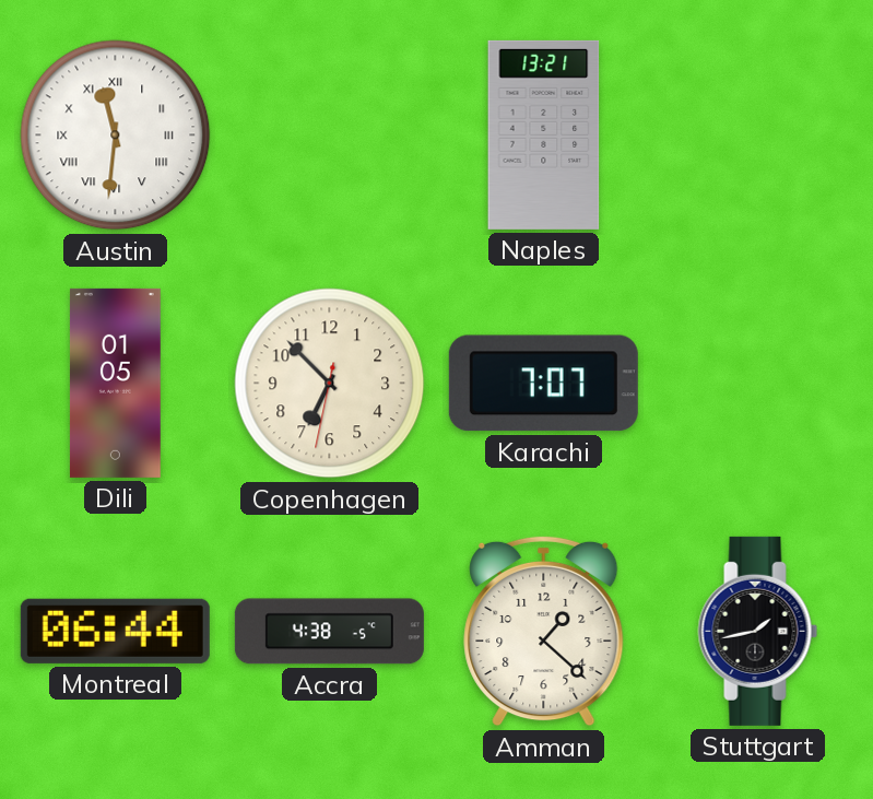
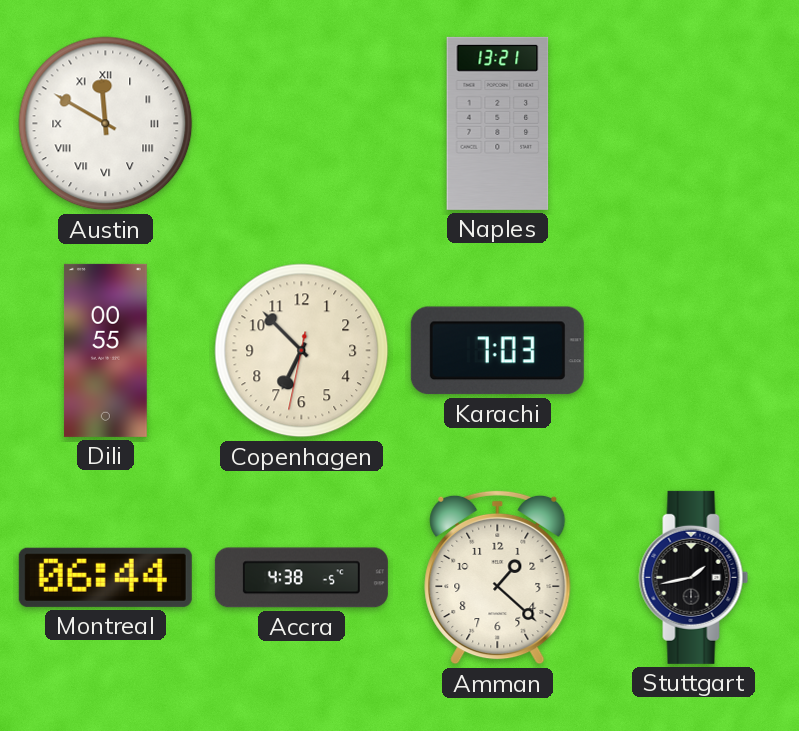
Austin: 11:31 -> 11:50
Dili: 01:05 -> 00:55
Karachi: 7:07 -> 7:03
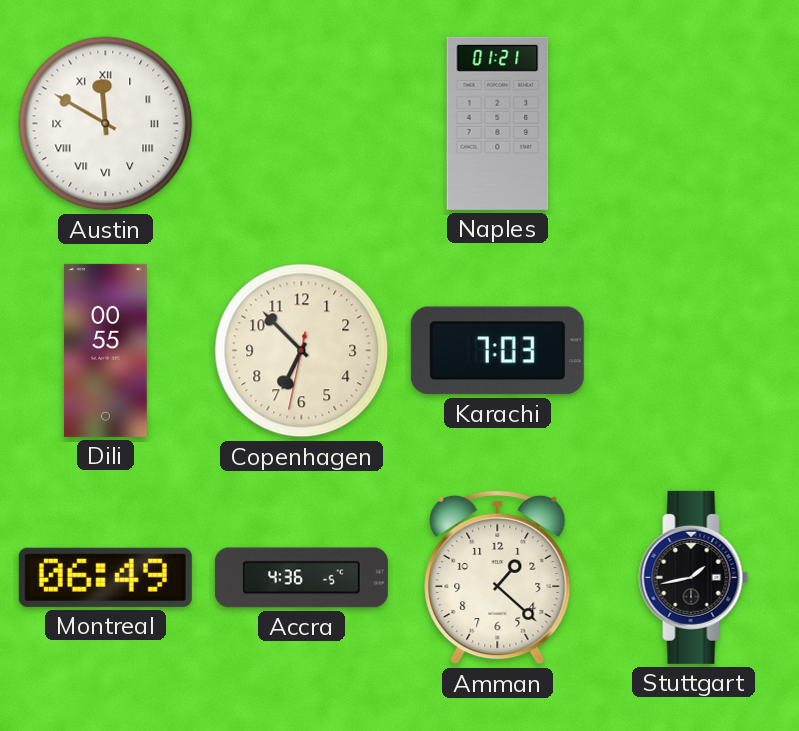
Naples: 13:21 -> 01:21
Montreal: 06:44 -> 06:49
Accra: 4:38 -> 4:36
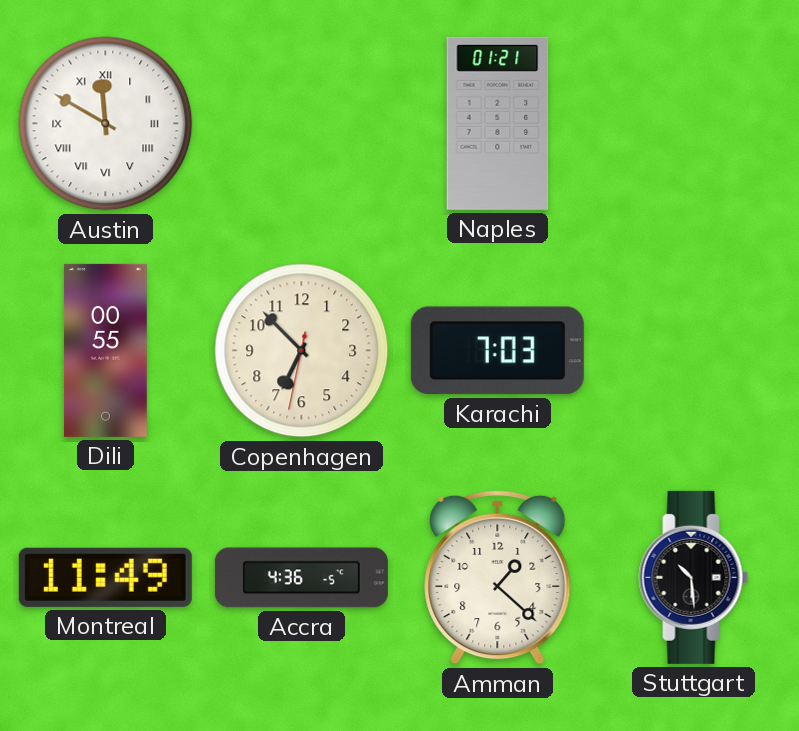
Montreal: 06:49 -> 11:49
Stuttgart: 1:43 -> 10:29
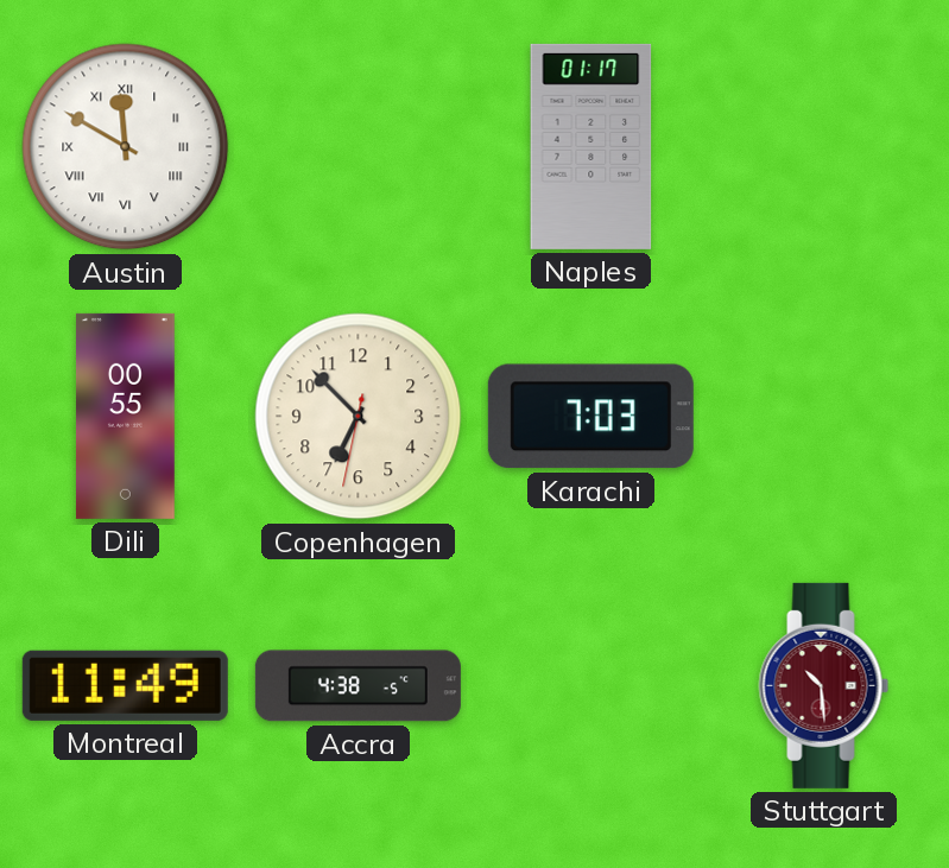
Naples: 01:21 -> 01:17
Accra: 4:36 -> 4:38
Amman: 1:22 -> none
Stuttgart dial: black -> burgundy
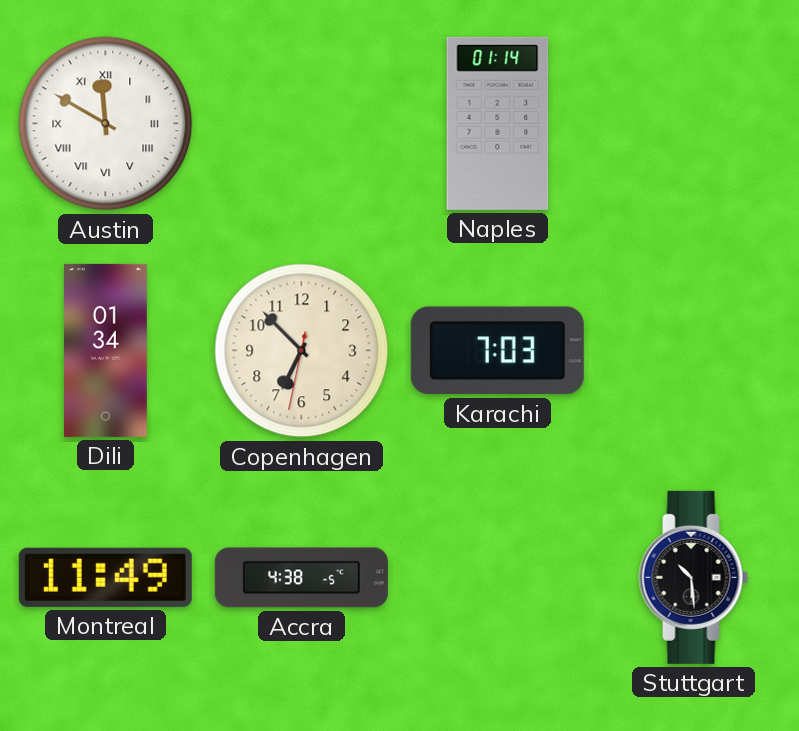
Naples: 01:17 -> 01:14
Dili: 00:55 -> 01:34
Stuttgart dial: burgundy -> black
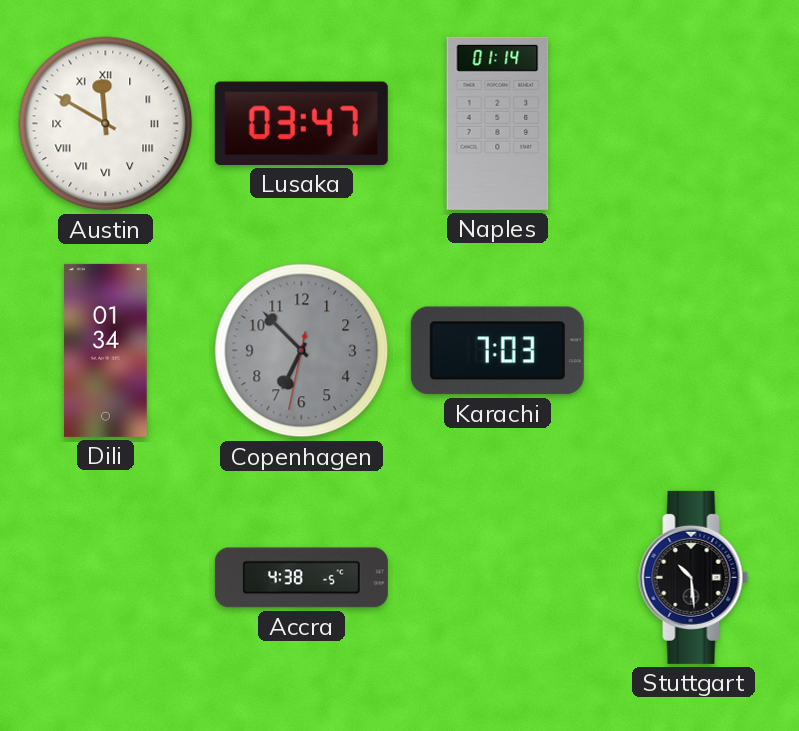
Lusaka: none -> 03:47
Copenhagen dial: cream -> grey
Montreal: 11:49 -> none
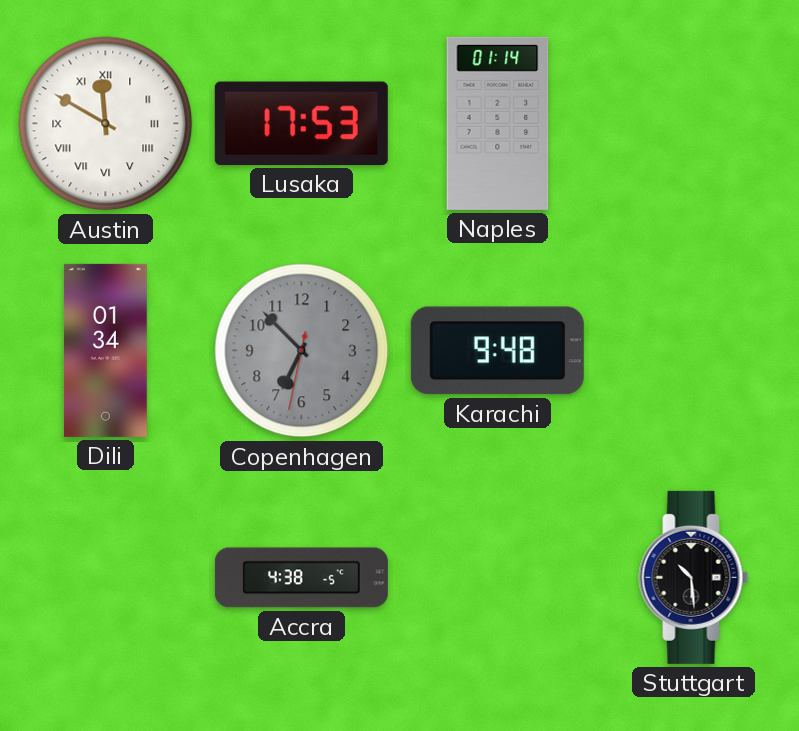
Lusaka: 03:47 -> 17:53
Karachi: 7:03 -> 9:48
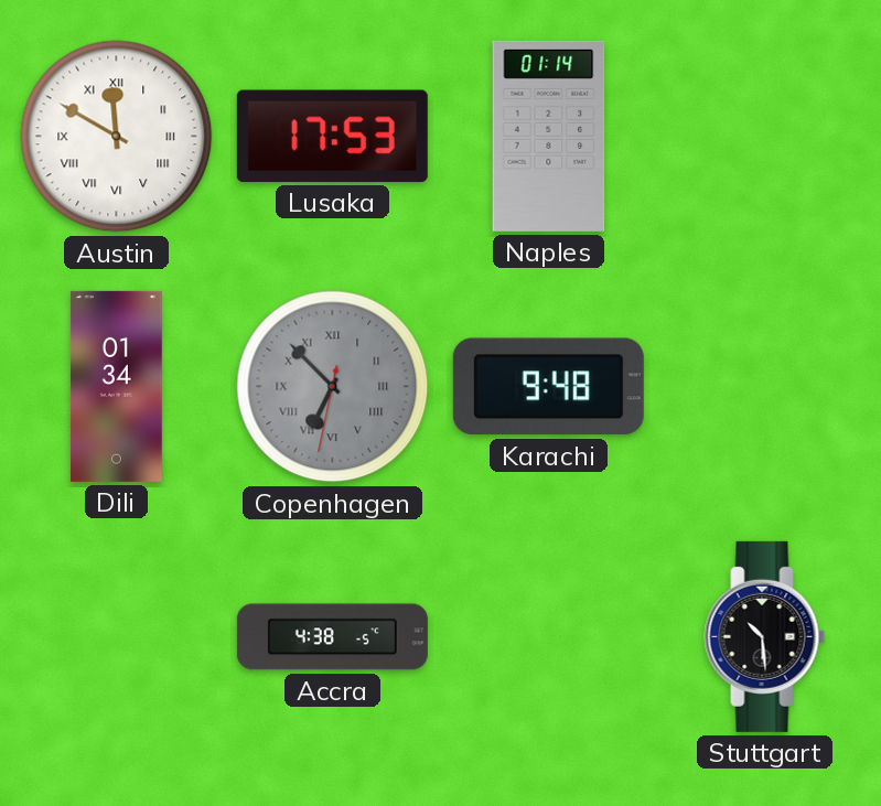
Copenhagen numerals: Arabic -> Roman
